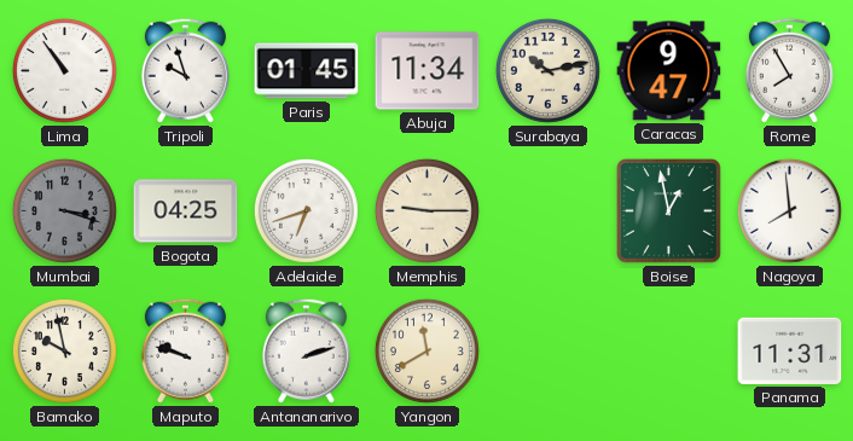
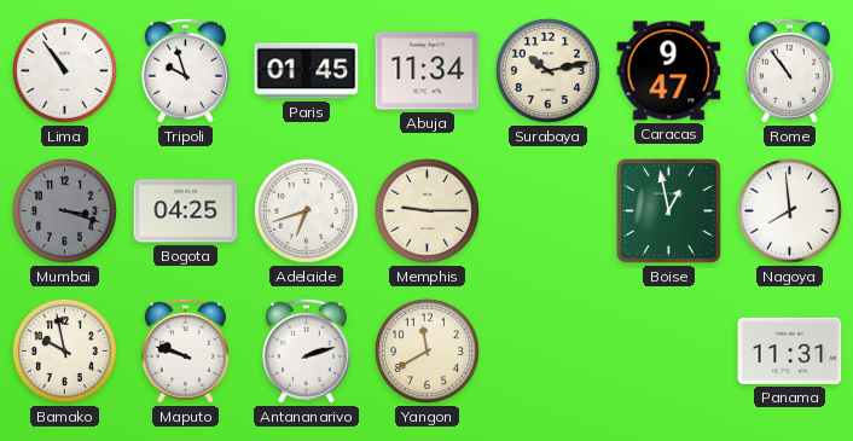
Rome: 7:55 -> 10:54
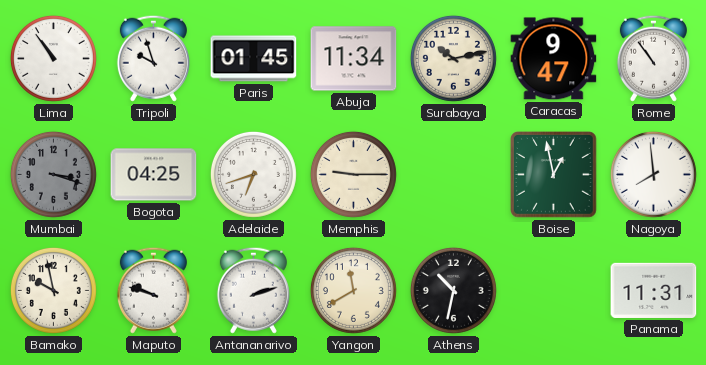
Athens: none -> 10:32
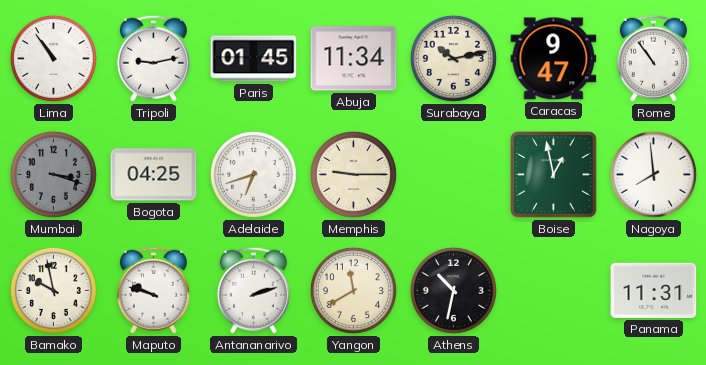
Tripoli: 9:57 -> 9:13
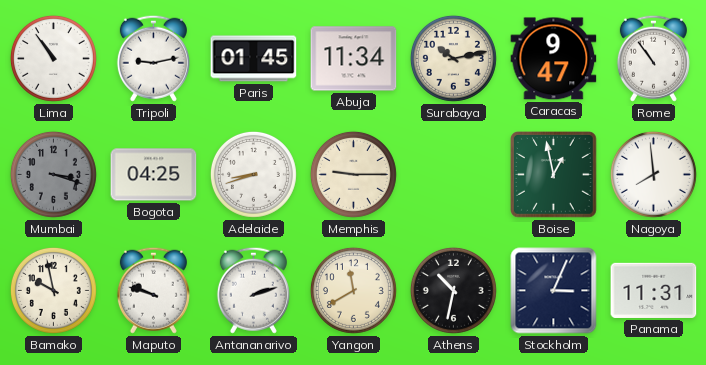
Adelaide: 6:42 -> 8:42
Stockholm: none -> 3:04
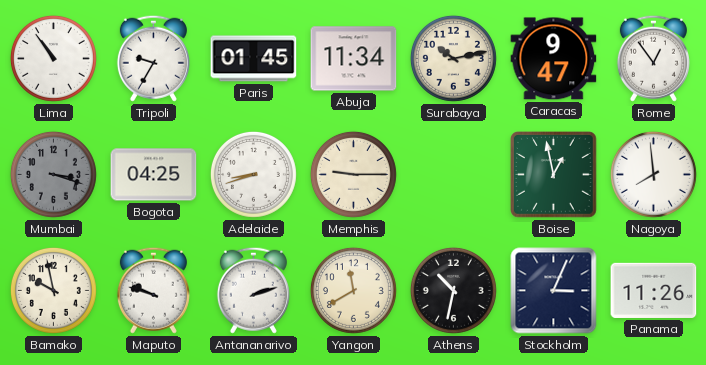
Tripoli: 9:13 -> 9:35
Rome: 10:54 -> 12:54
Panama: 11:31 -> 11:26
